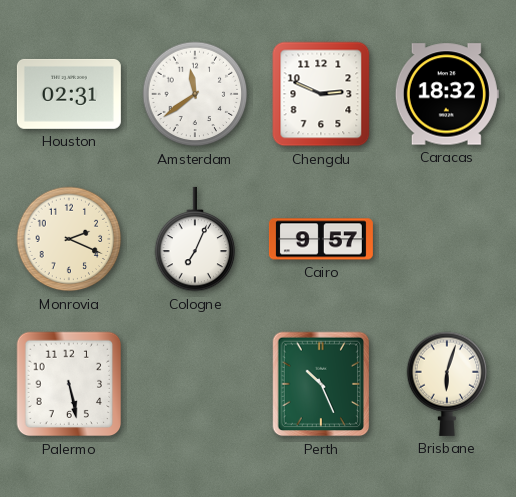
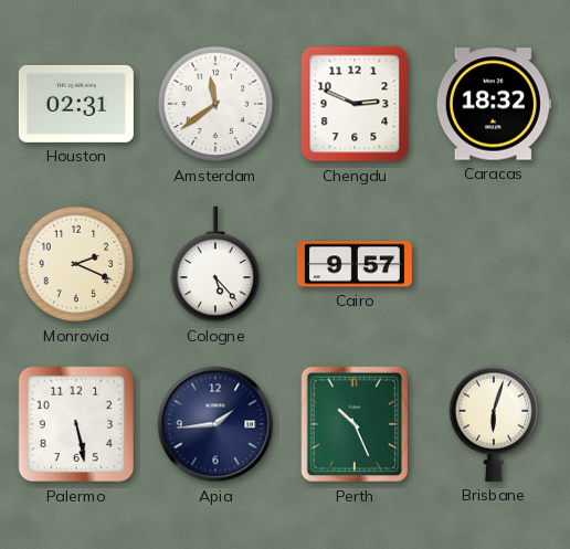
Cologne: 7:04 -> 5:23
Apia: none -> 1:44
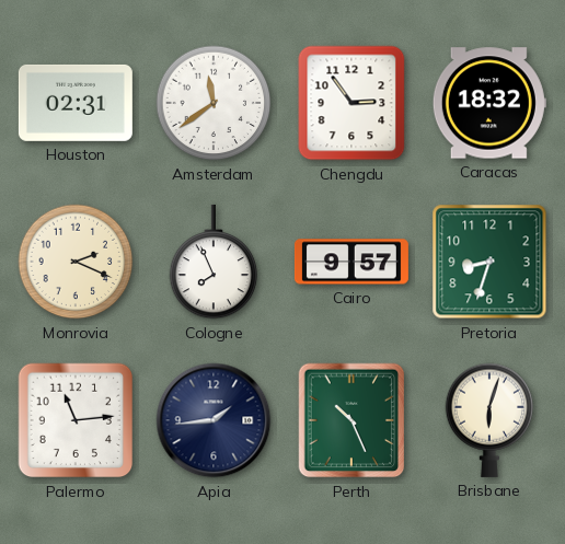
Chengdu: 2:49 -> 2:54
Cologne: 5:23 -> 7:56
Pretoria: none -> 8:33
Palermo: 5:28 -> 11:14
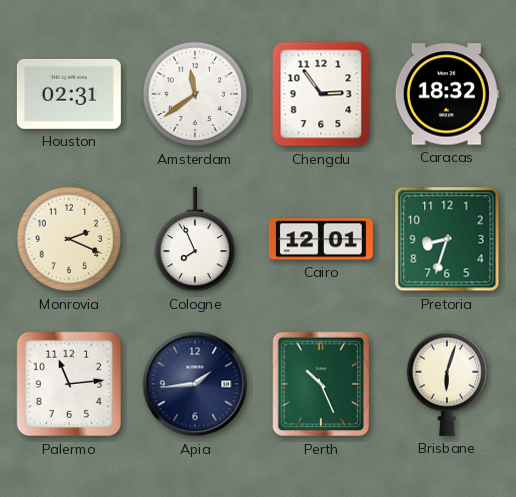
Cairo: 9:57 -> 12:01
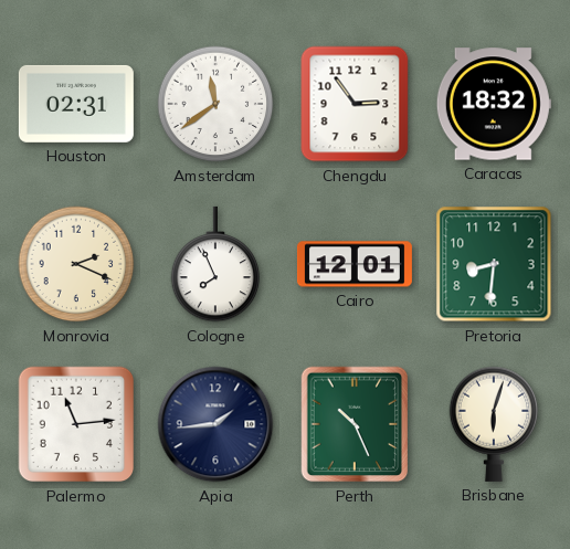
Pretoria: 8:33 -> 8:31
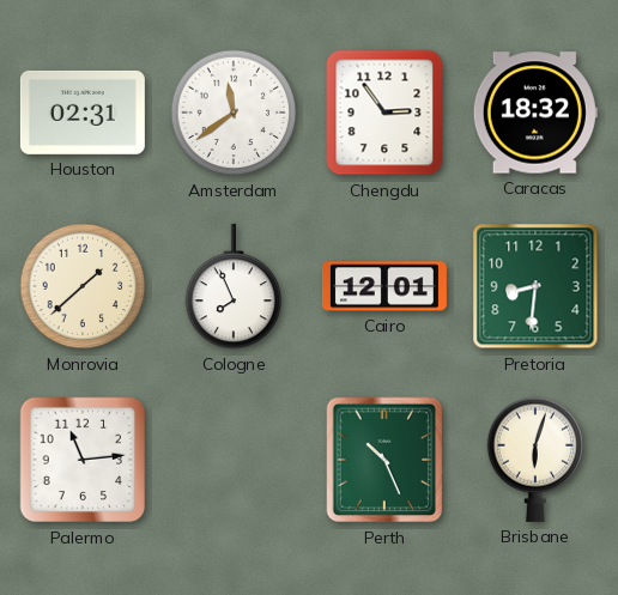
Monrovia: 2:19 -> 1:38
Apia: 1:44 -> none
